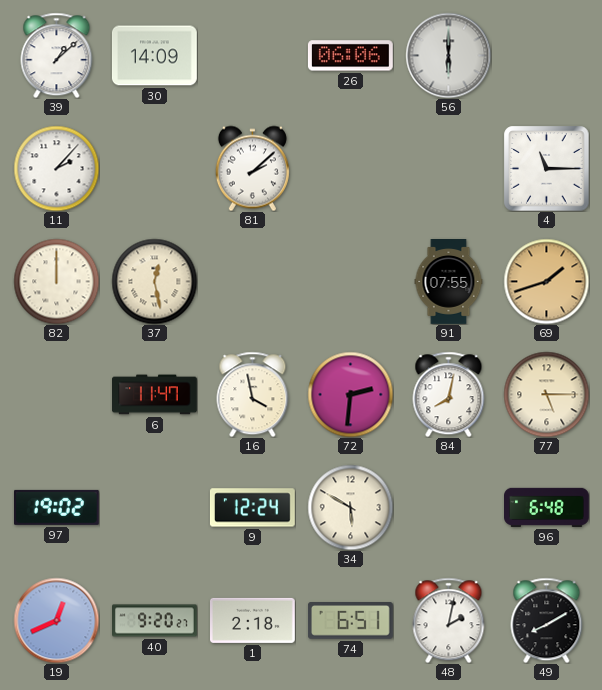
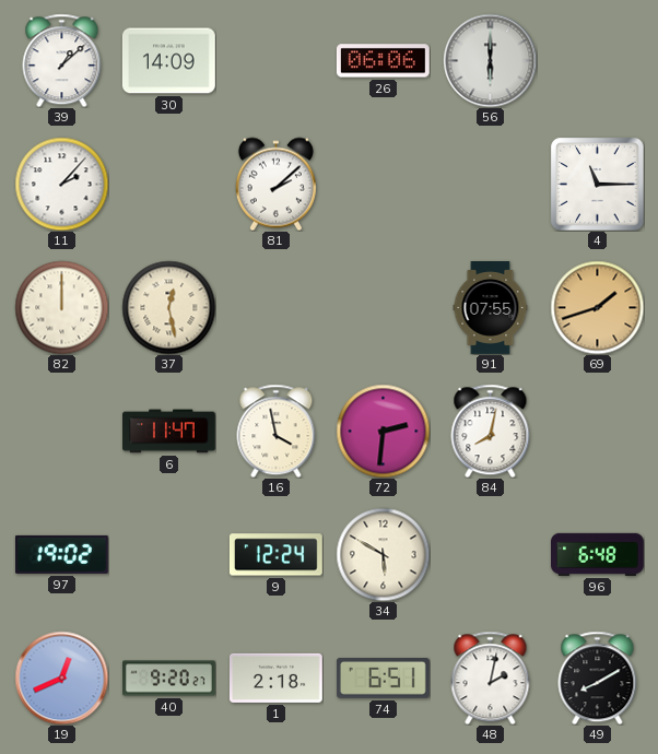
77: 5:15 -> none
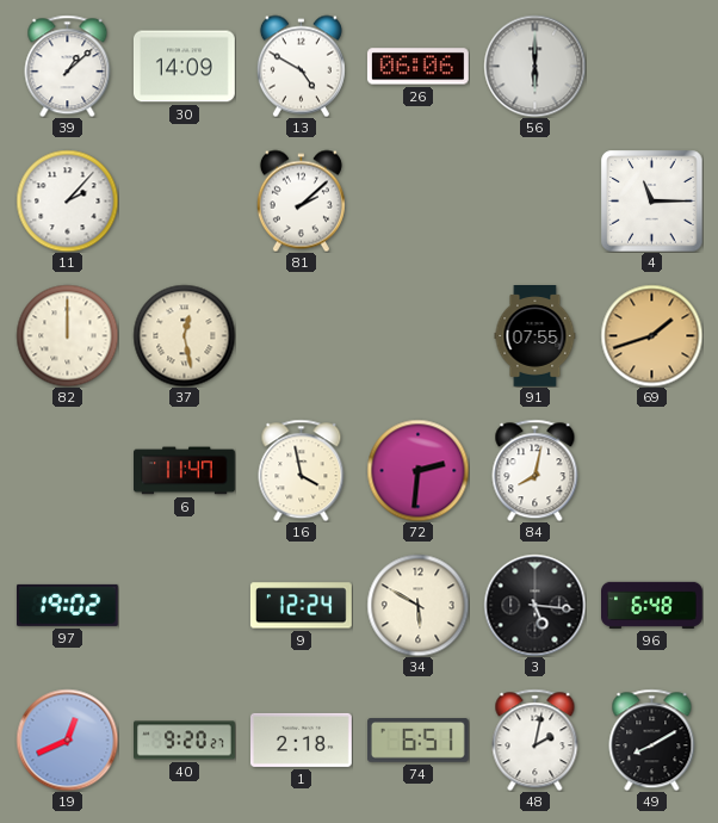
13: none -> 4:50
3: none -> 5:16
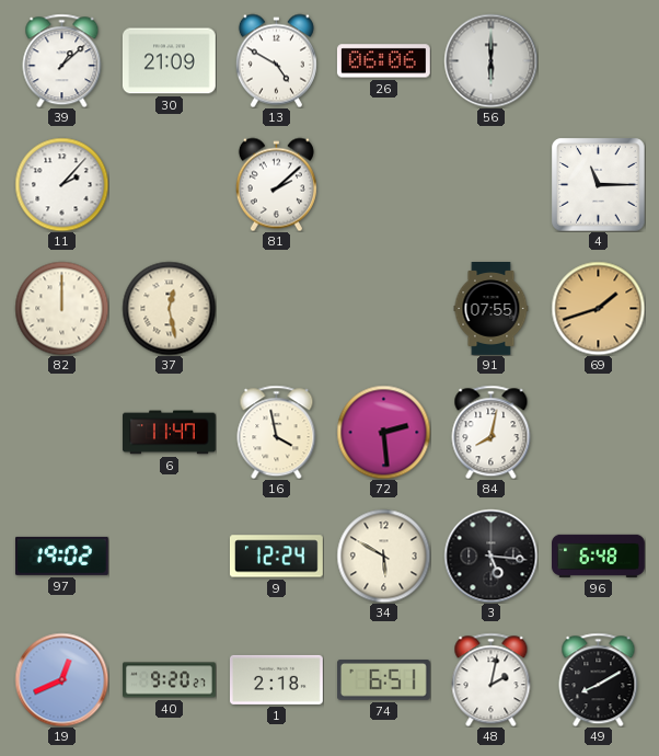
30: 14:09 -> 21:09
72: 2:31 -> 2:29
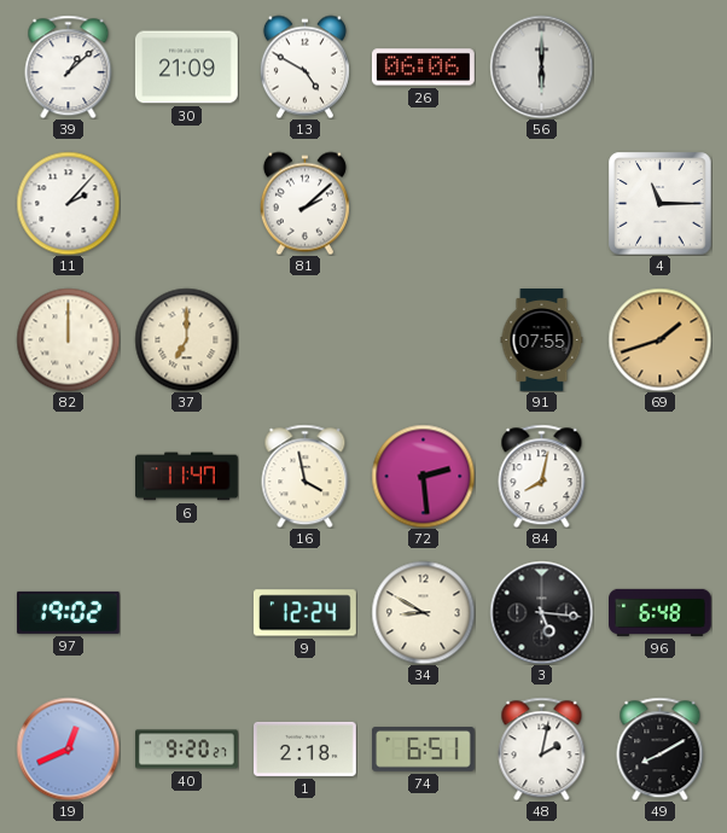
37: 12:28 -> 7:00
34: 5:50 -> 8:50
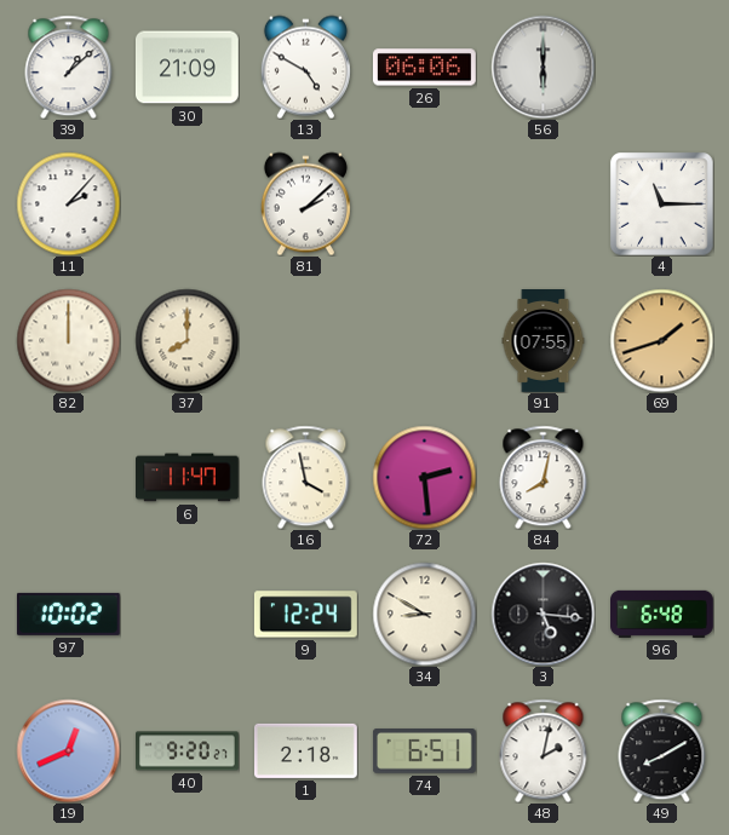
37: 7:00 -> 8:00
97: 19:02 -> 10:02
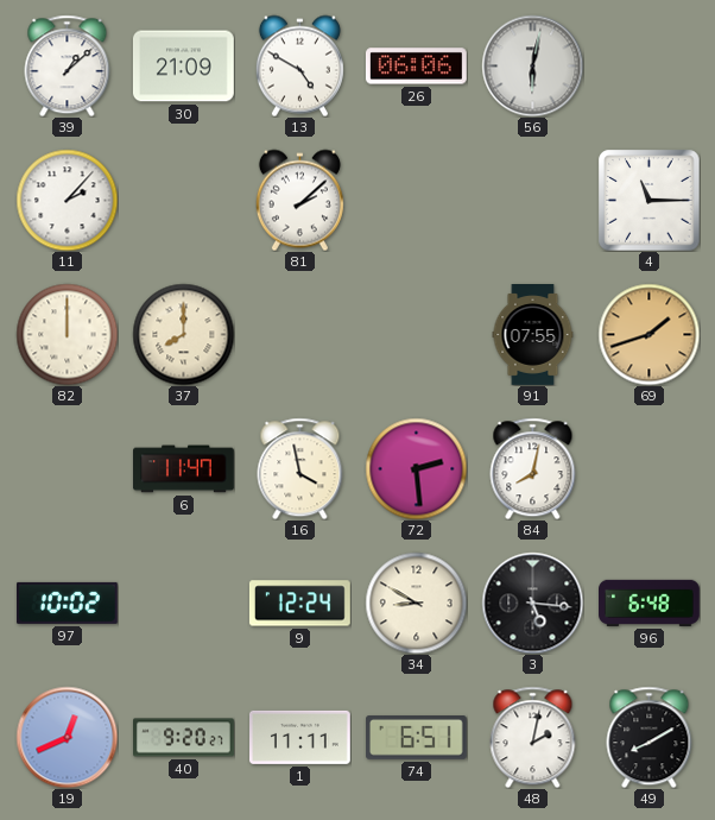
56: 6:00 -> 6:02
1: 2:18 -> 11:11
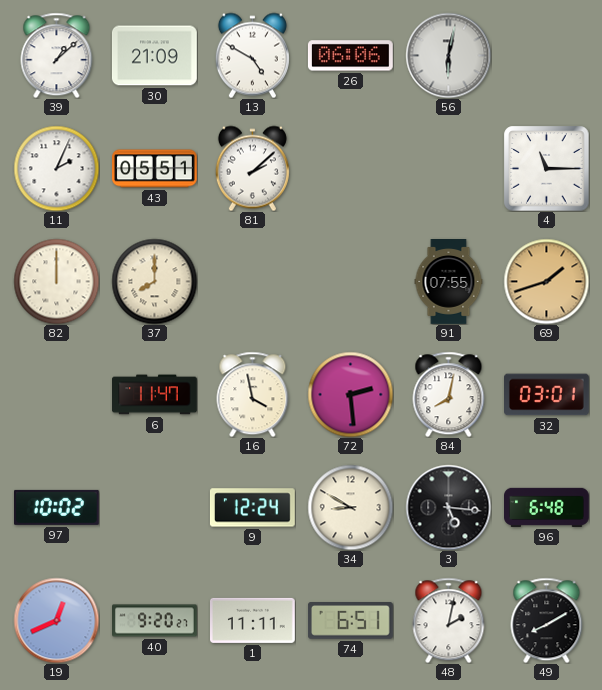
11: 2:07 -> 2:04
43: none -> 05:51
32: none -> 03:01
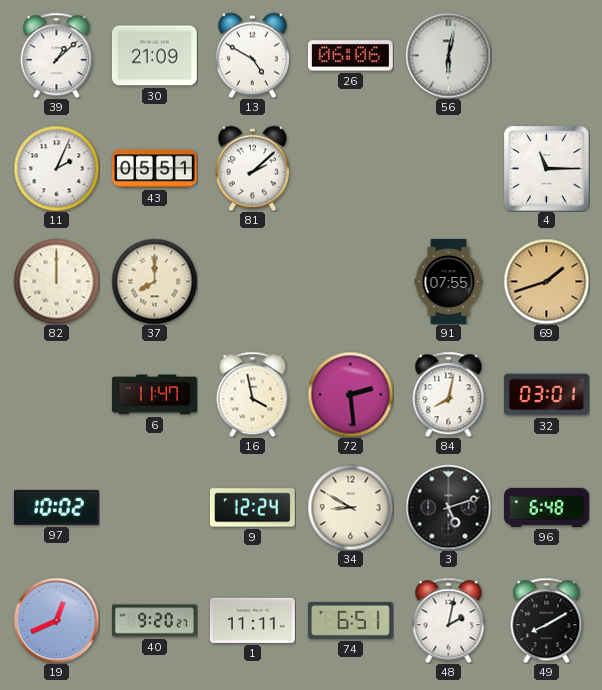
3: 5:16 -> 5:12
